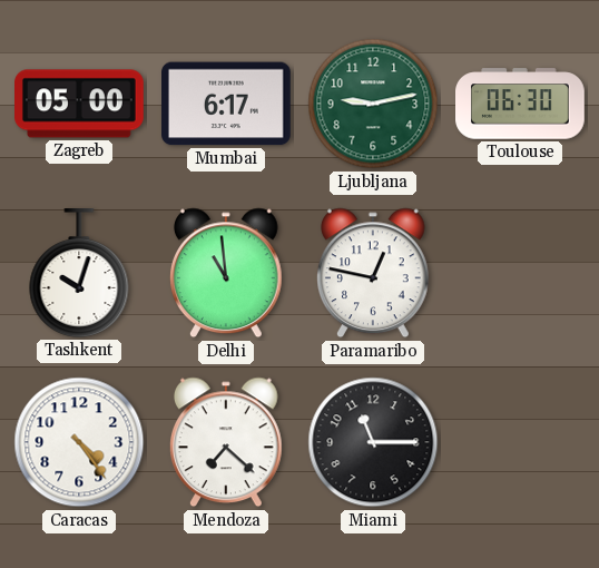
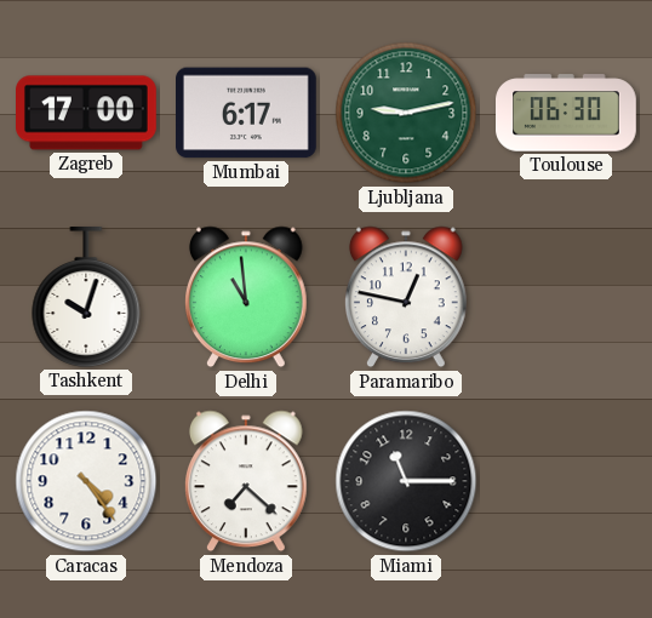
Zagreb: 05:00 -> 17:00
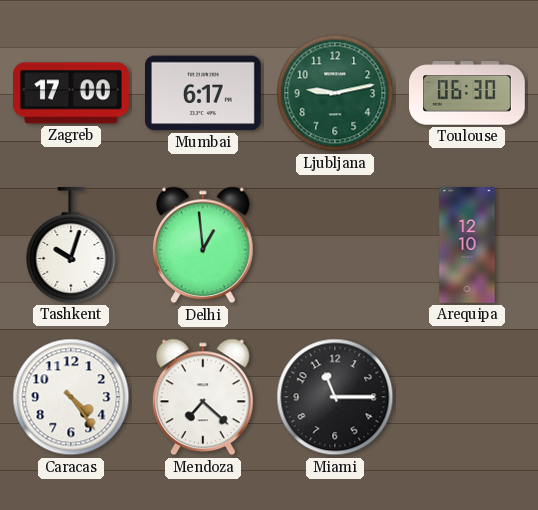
Delhi: 10:59 -> 12:59
Paramaribo: 12:47 -> none
Arequipa: none -> 12:10
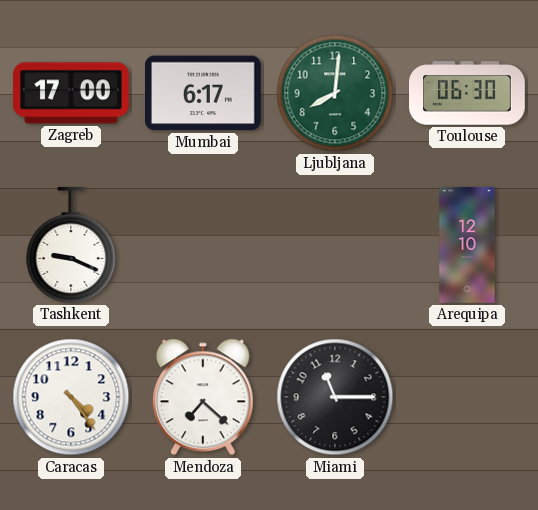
Ljubljana: 9:13 -> 8:01
Tashkent: 10:03 -> 9:19
Delhi: 12:59 -> none
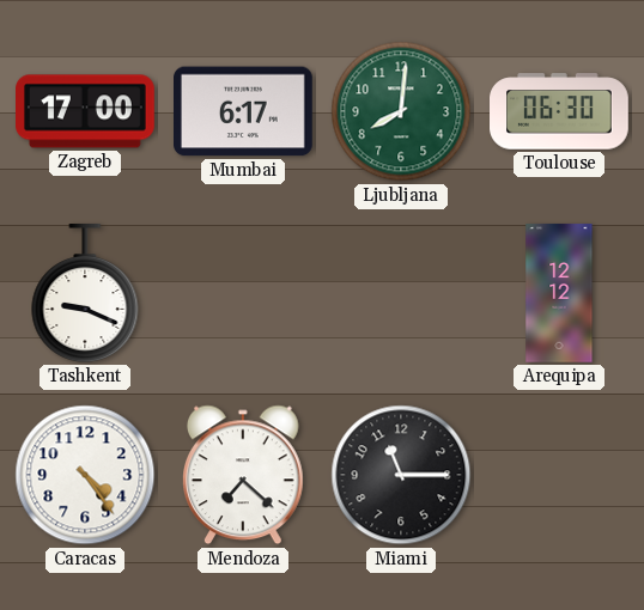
Arequipa: 12:10 -> 12:12
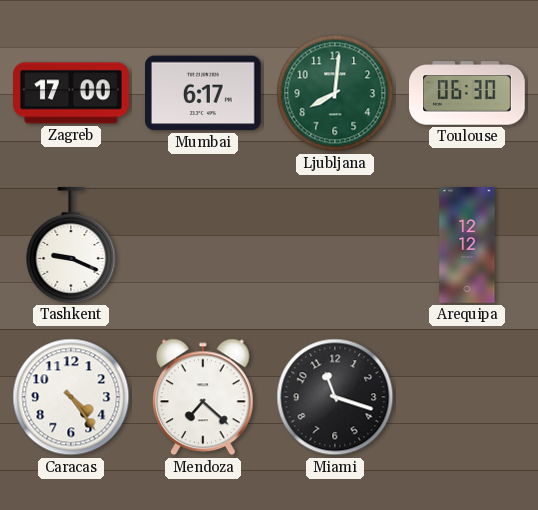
Miami: 11:15 -> 11:18
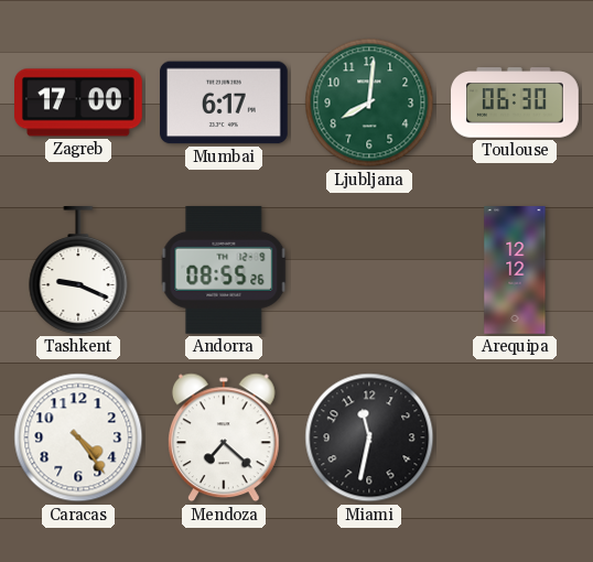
Andorra: none -> 08:55
Miami: 11:18 -> 11:32
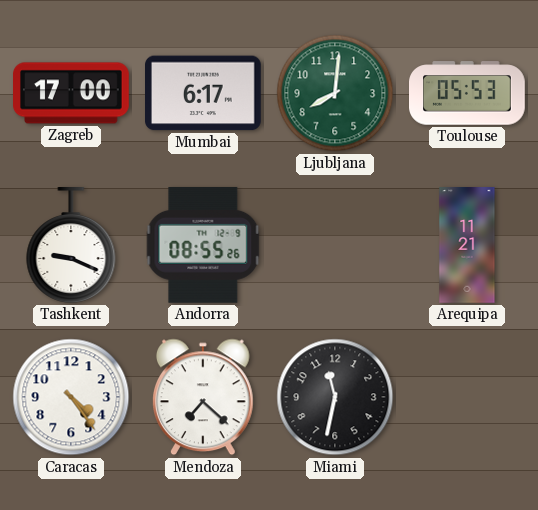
Toulouse: 06:30 -> 05:53
Arequipa: 12:12 -> 11:21
